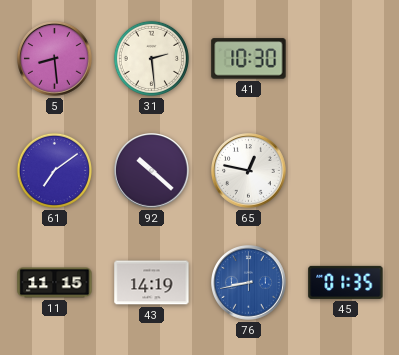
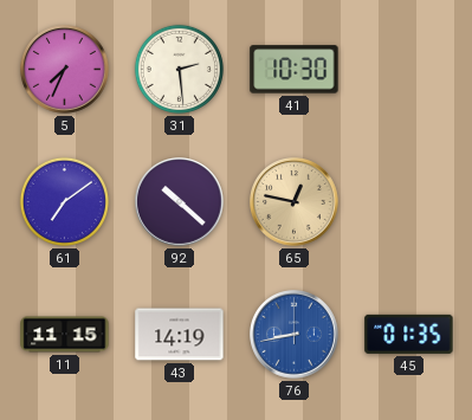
5: 8:29 -> 7:34
65 dial: white -> champagne
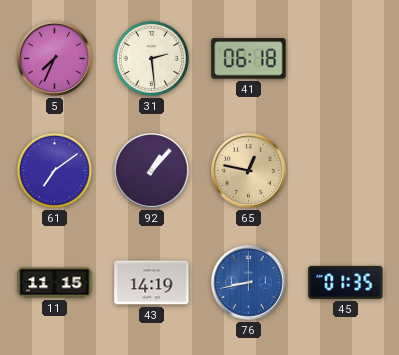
41: 10:30 -> 06:18
92: 10:22 -> 1:07
